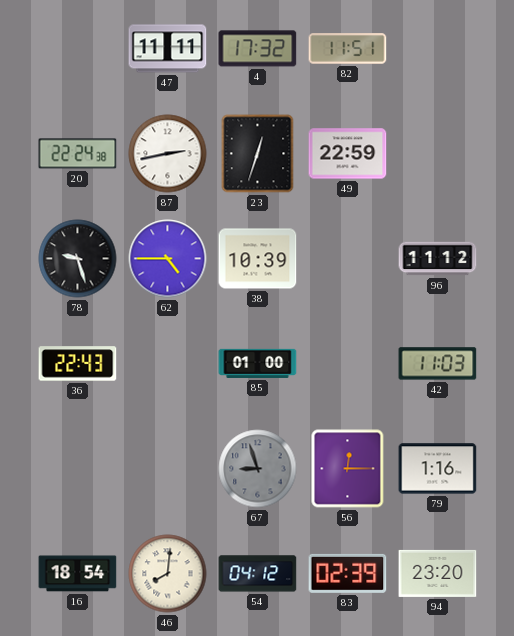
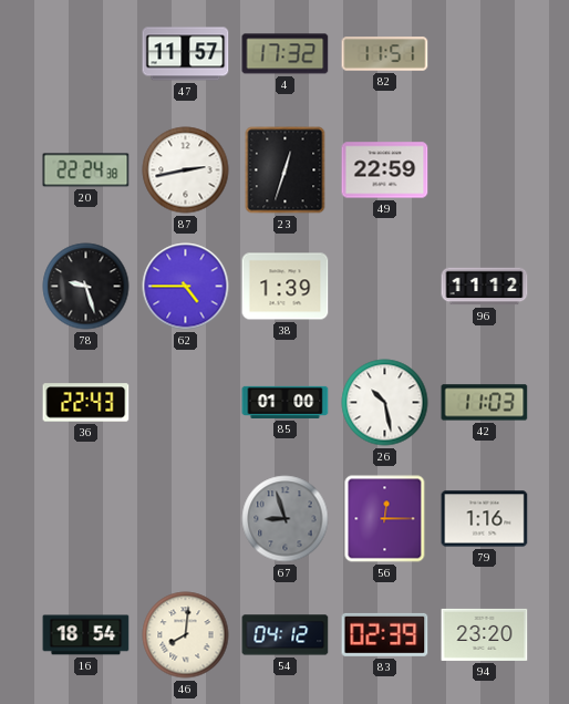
47: 11:11 -> 11:57
38: 10:39 -> 1:39
26: none -> 10:28
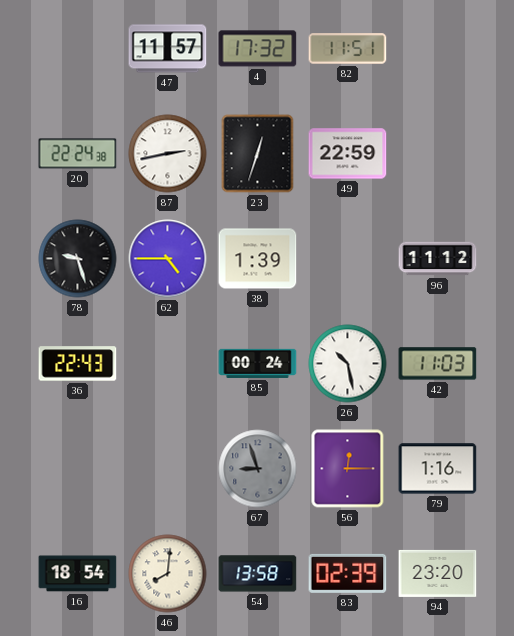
85: 01:00 -> 00:24
54: 04:12 -> 13:58
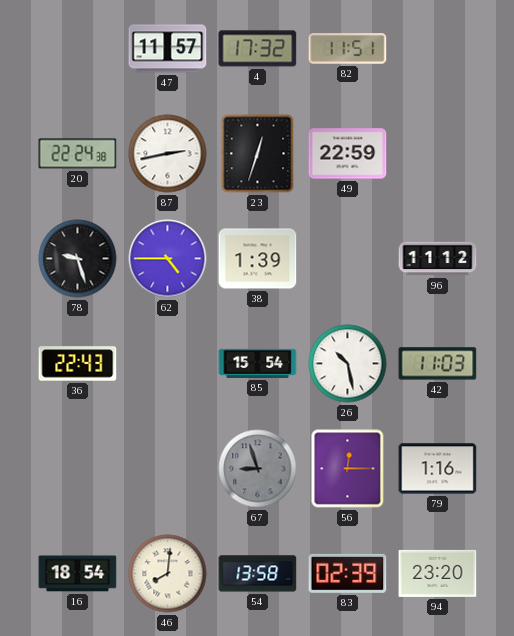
85: 00:24 -> 15:54
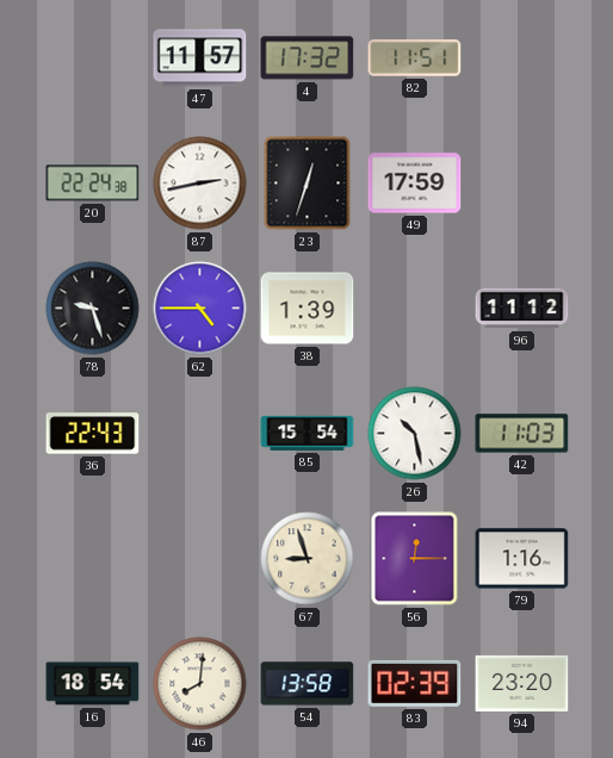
49: 22:59 -> 17:59
67 dial: grey -> cream
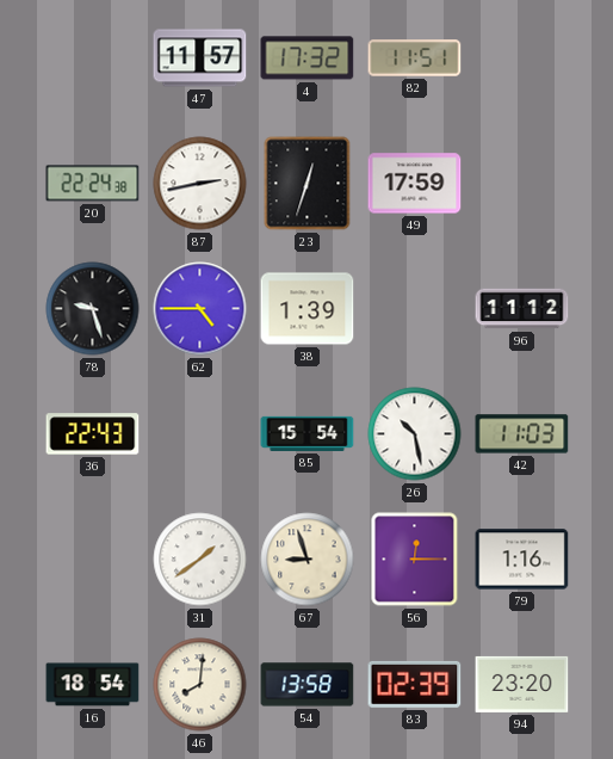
31: none -> 1:39
